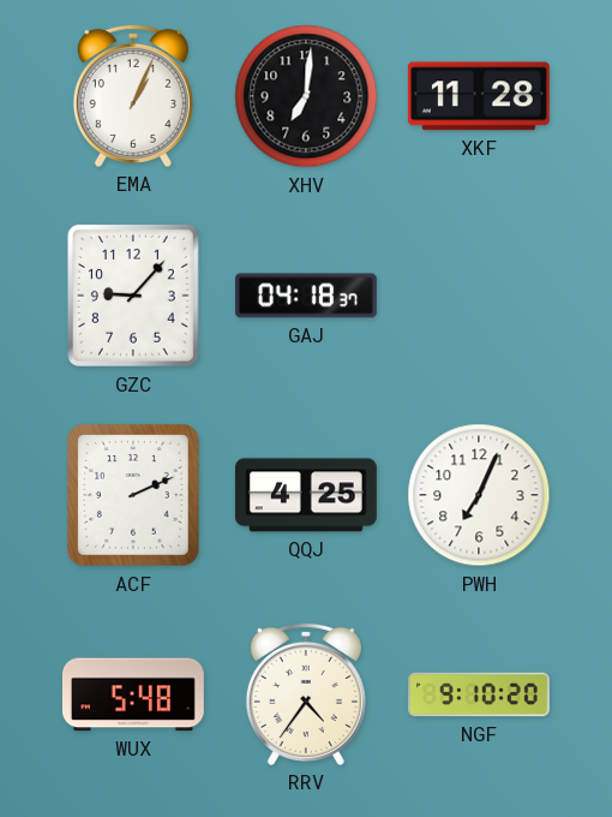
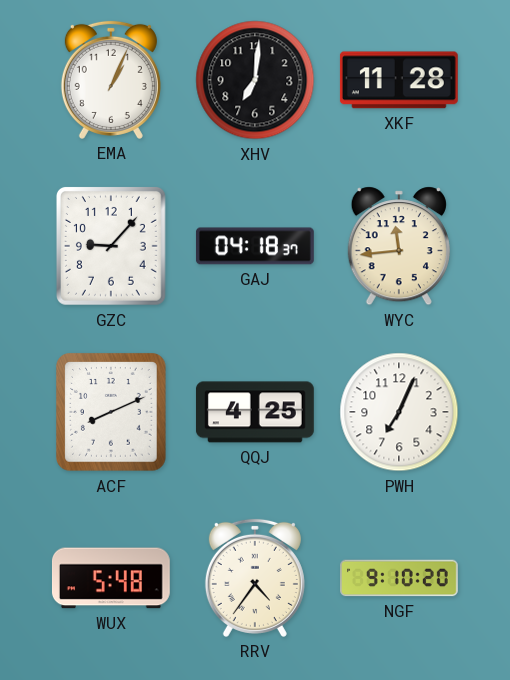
WYC: none -> 11:44
ACF: 2:11 -> 8:11
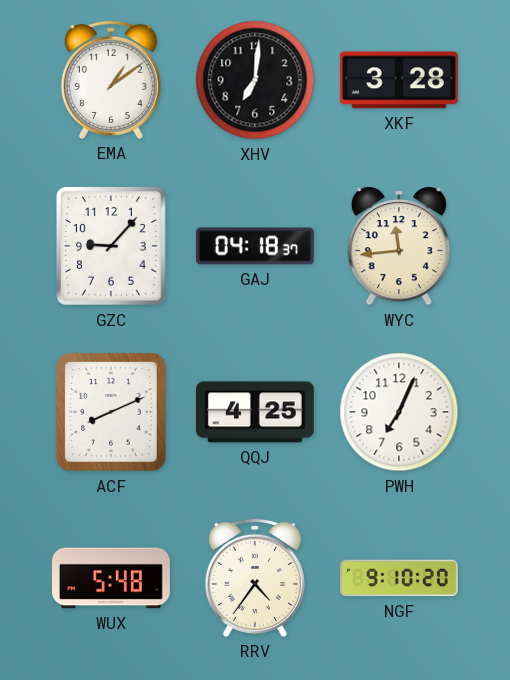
EMA: 1:04 -> 1:09
XKF: 11:28 -> 3:28
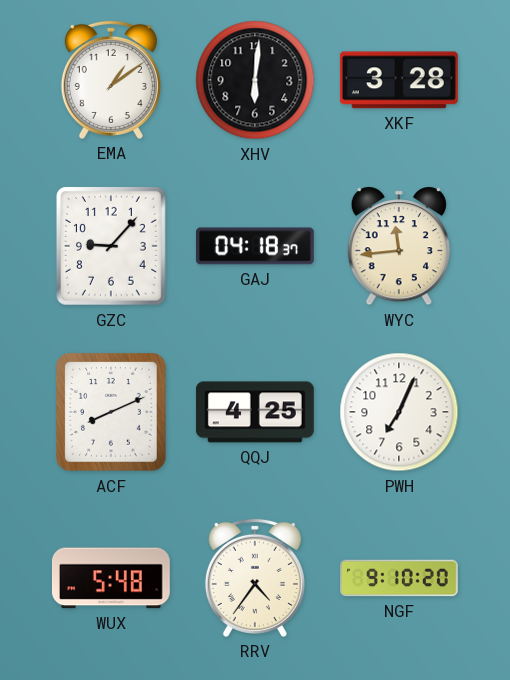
XHV: 7:01 -> 6:01
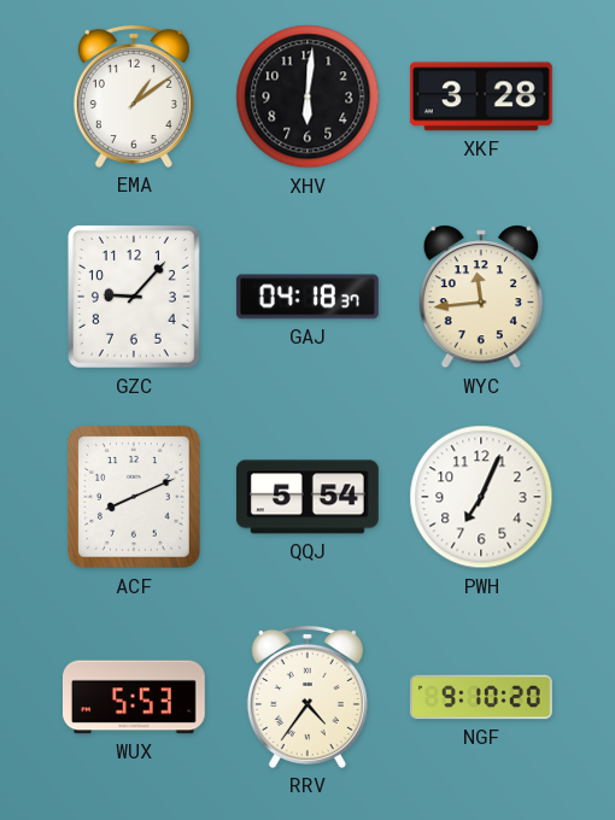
QQJ: 4:25 -> 5:54
WUX: 5:48 -> 5:53
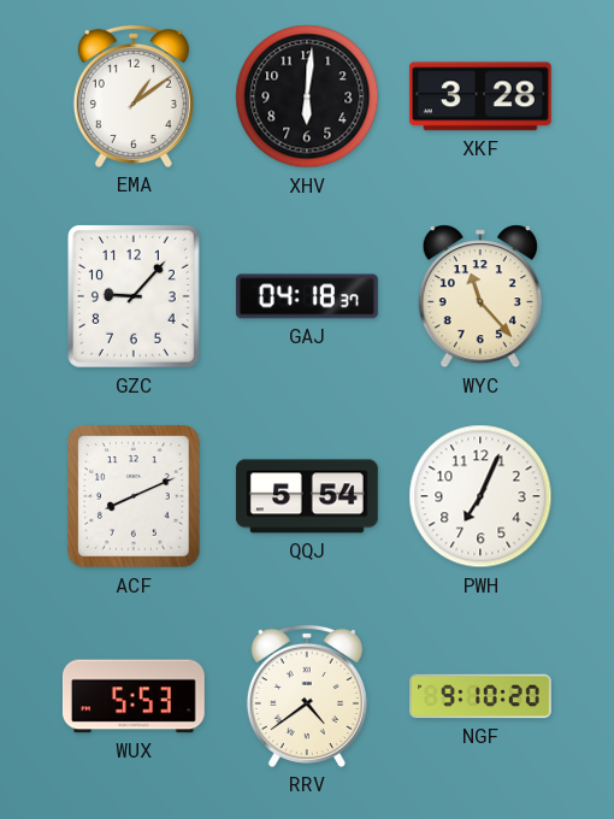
WYC: 11:44 -> 11:23
RRV: 4:36 -> 4:39
